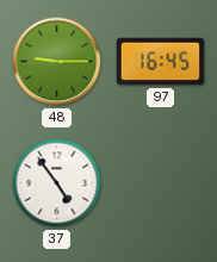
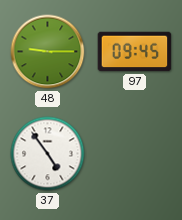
97: 16:45 -> 09:45
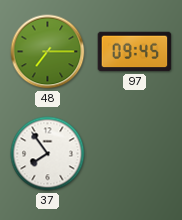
48: 9:15 -> 7:15
37: 4:54 -> 7:54
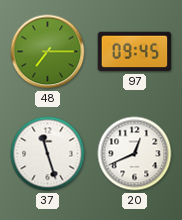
37: 7:54 -> 11:27
20: none -> 12:41
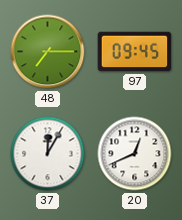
37: 11:27 -> 12:05
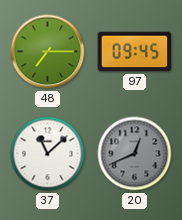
37: 12:05 -> 11:08
20 dial: white -> grey
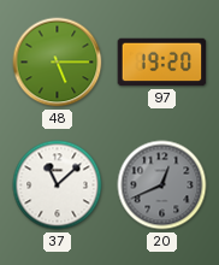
48: 7:15 -> 5:15
97: 09:45 -> 19:20
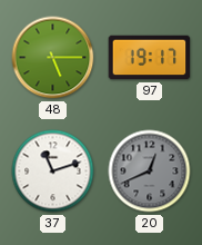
97: 19:20 -> 19:17
37: 11:08 -> 11:12
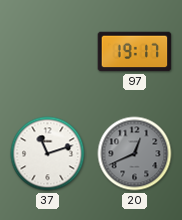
48: 5:15 -> none
